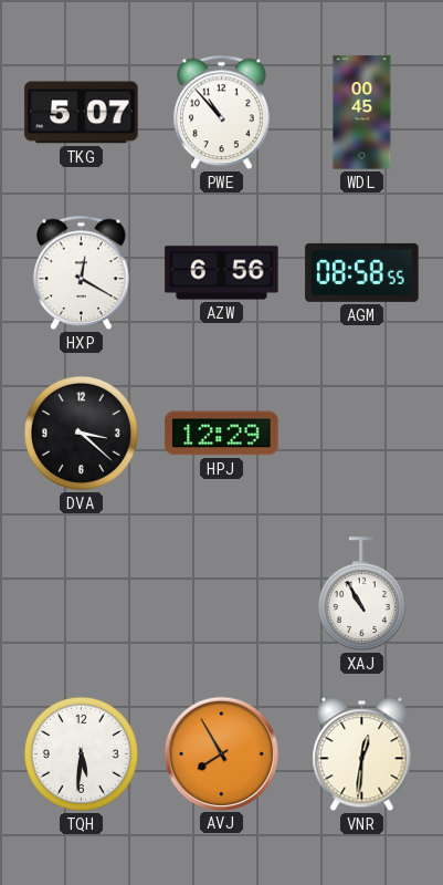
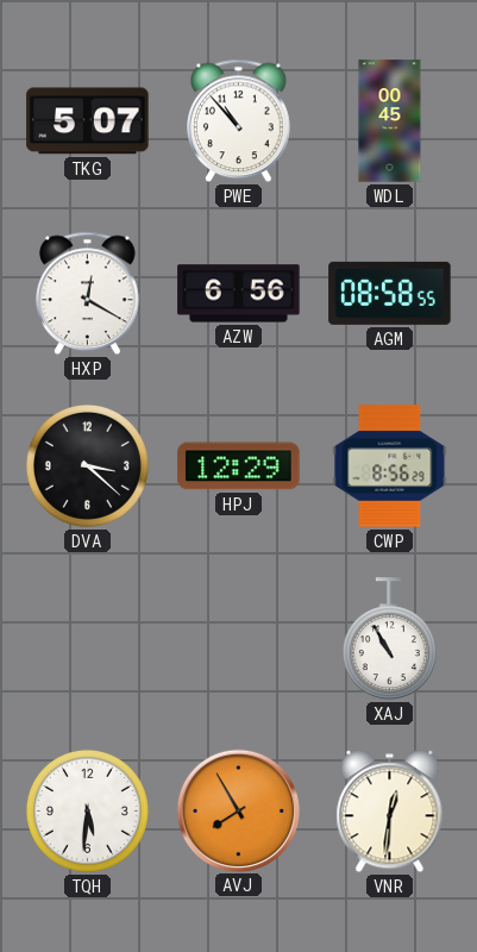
CWP: none -> 8:56
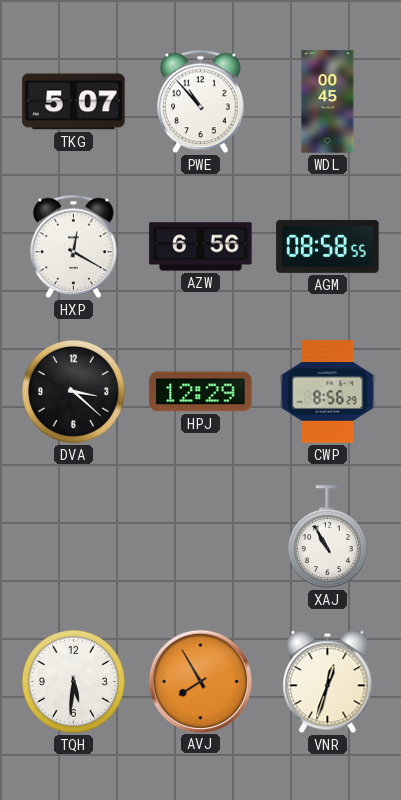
VNR: 12:31 -> 12:33
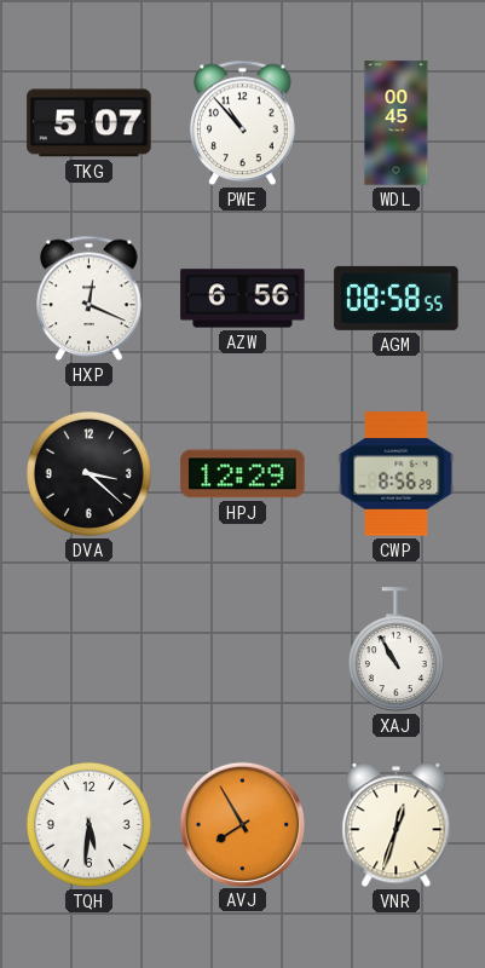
HXP: 12:20 -> 12:19
